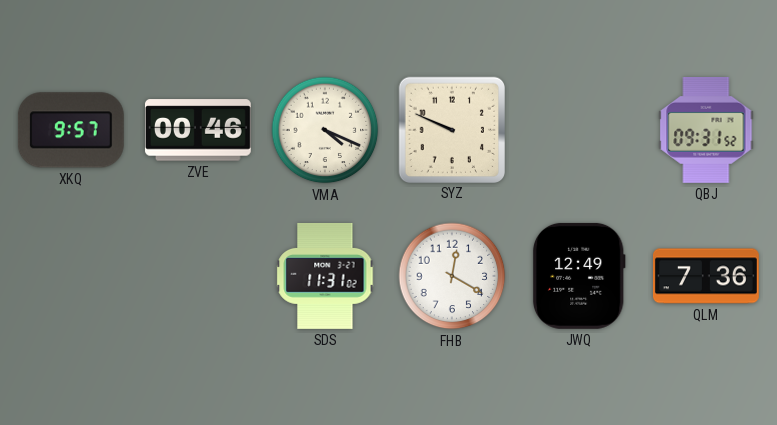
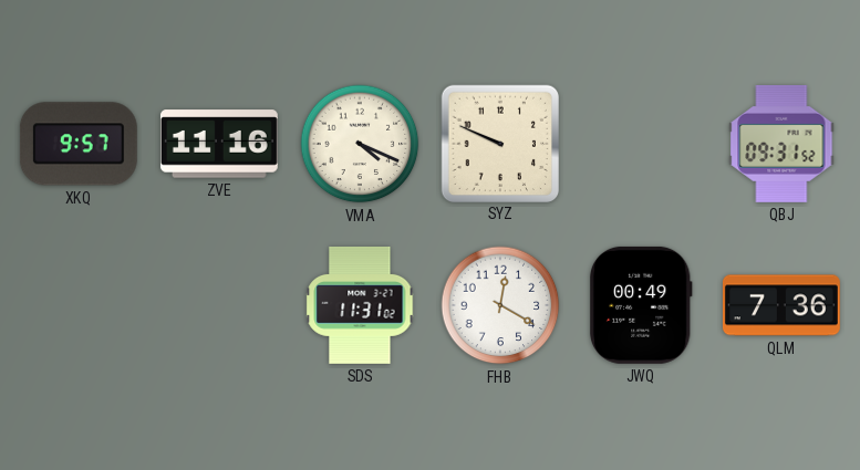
ZVE: 00:46 -> 11:16
JWQ: 12:49 -> 00:49
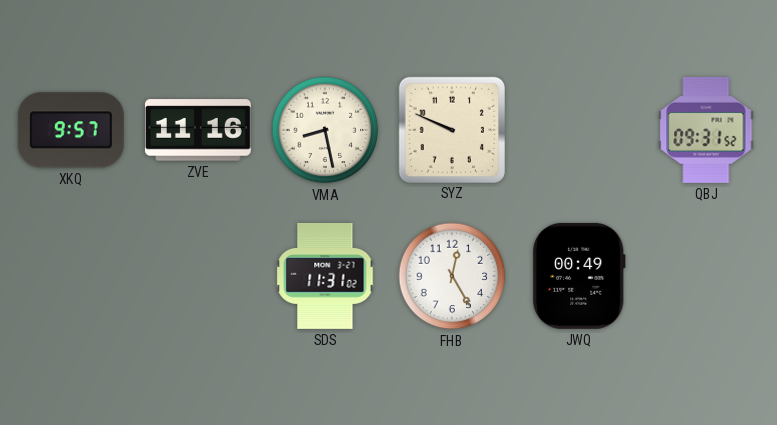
VMA: 4:19 -> 8:28
FHB: 12:20 -> 12:25
QLM: 7:36 -> none
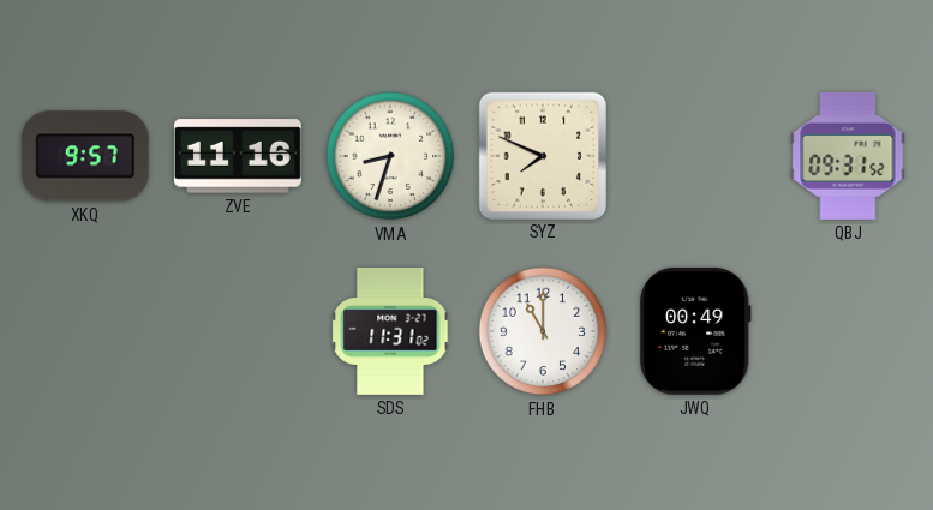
VMA: 8:28 -> 8:33
SYZ: 9:49 -> 7:49
FHB: 12:25 -> 11:00
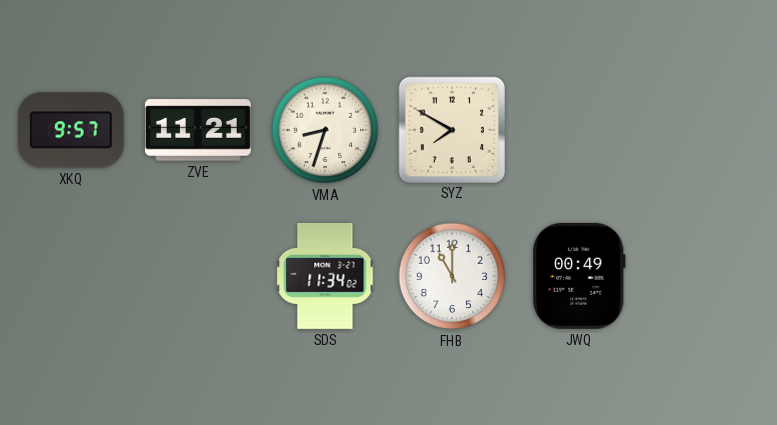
ZVE: 11:16 -> 11:21
SYZ: 7:49 -> 7:50
QBJ: 09:31 -> none
SDS: 11:31 -> 11:34
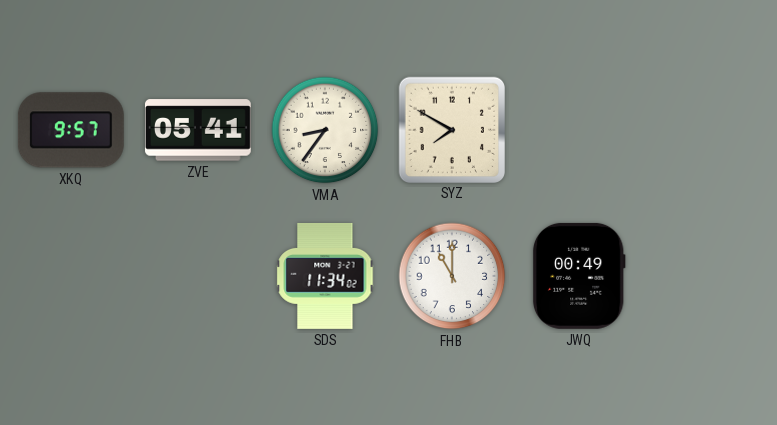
ZVE: 11:21 -> 05:41
VMA: 8:33 -> 8:36
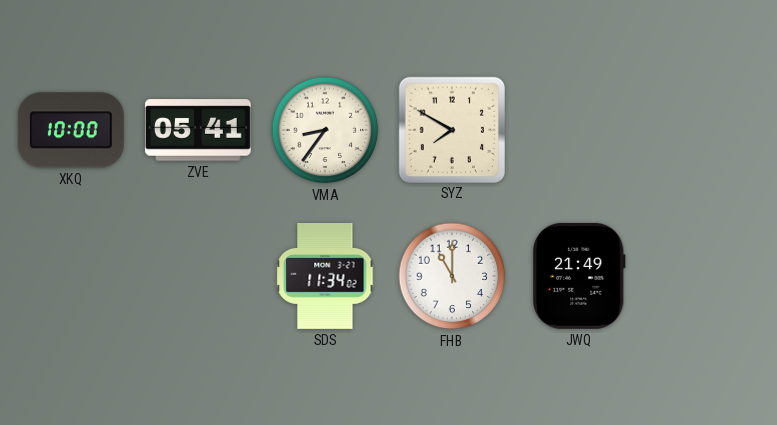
XKQ: 9:57 -> 10:00
JWQ: 00:49 -> 21:49
